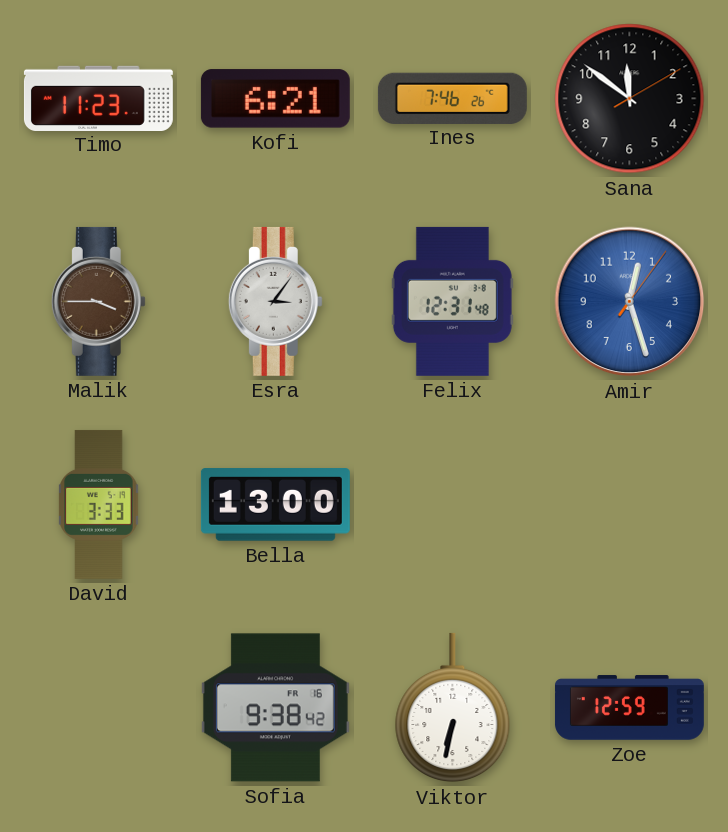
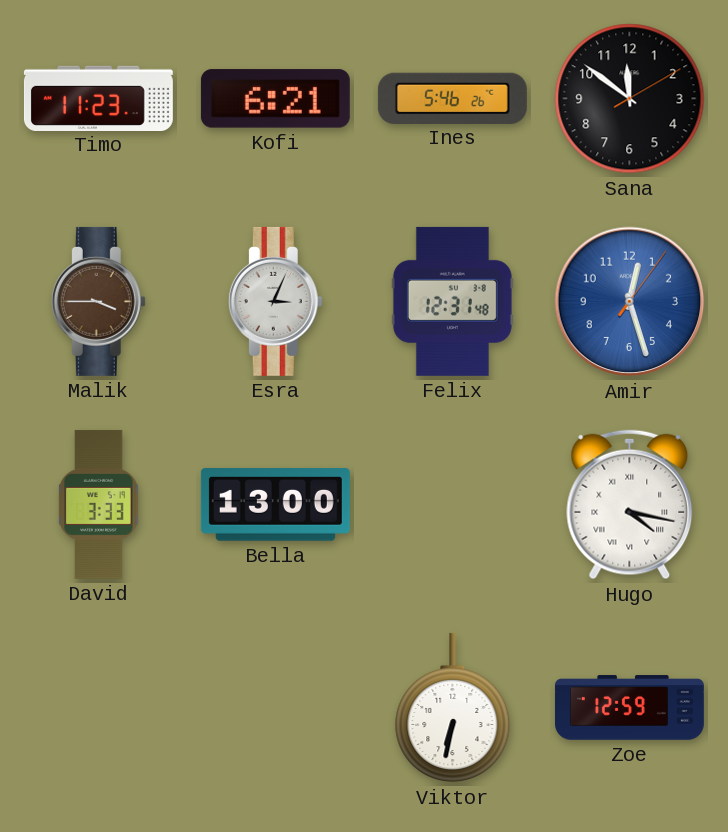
Ines: 7:46 -> 5:46
Esra: 3:06 -> 3:04
Hugo: none -> 4:17
Sofia: 9:38 -> none
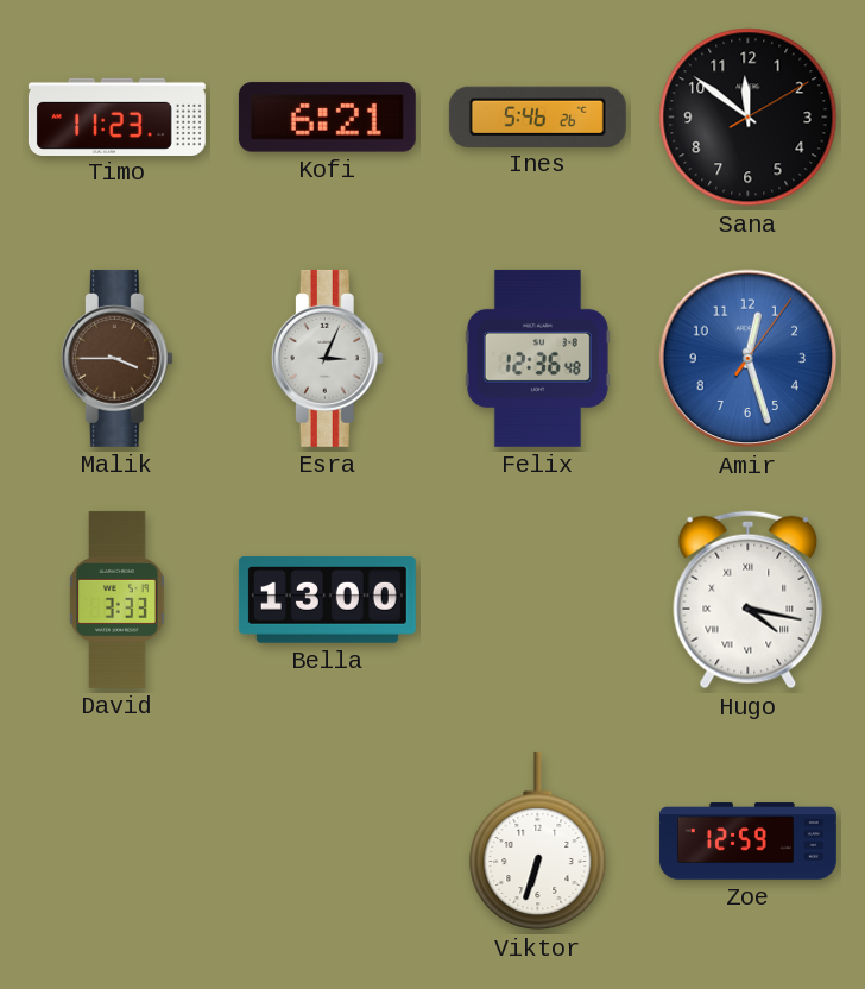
Felix: 12:31 -> 12:36
Viktor: 6:32 -> 6:33
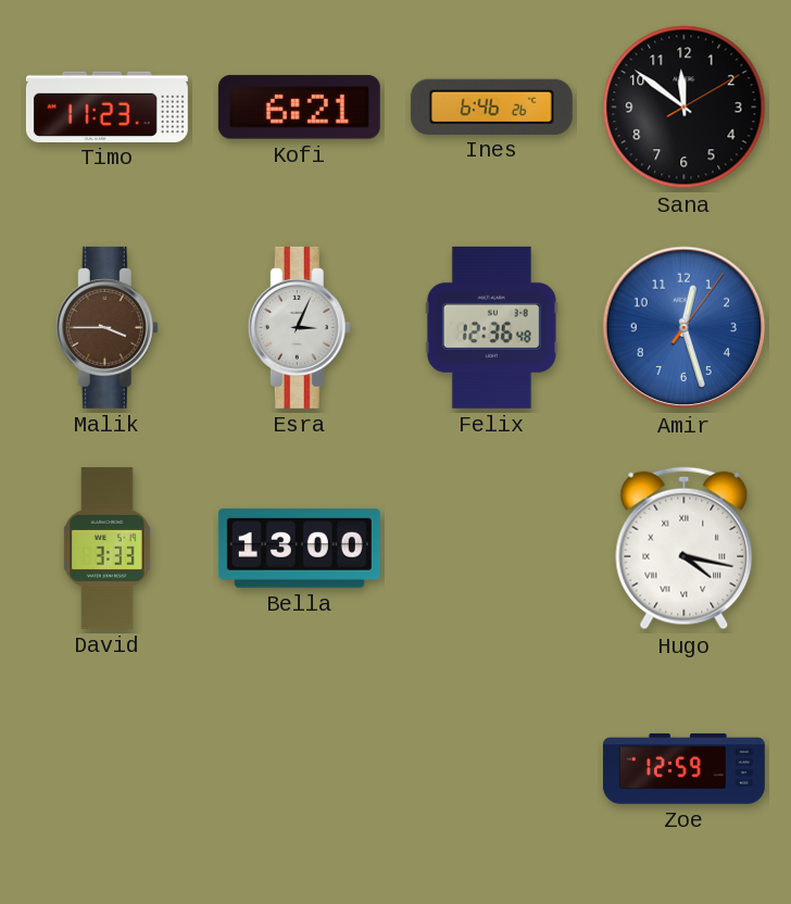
Ines: 5:46 -> 6:46
Viktor: 6:33 -> none
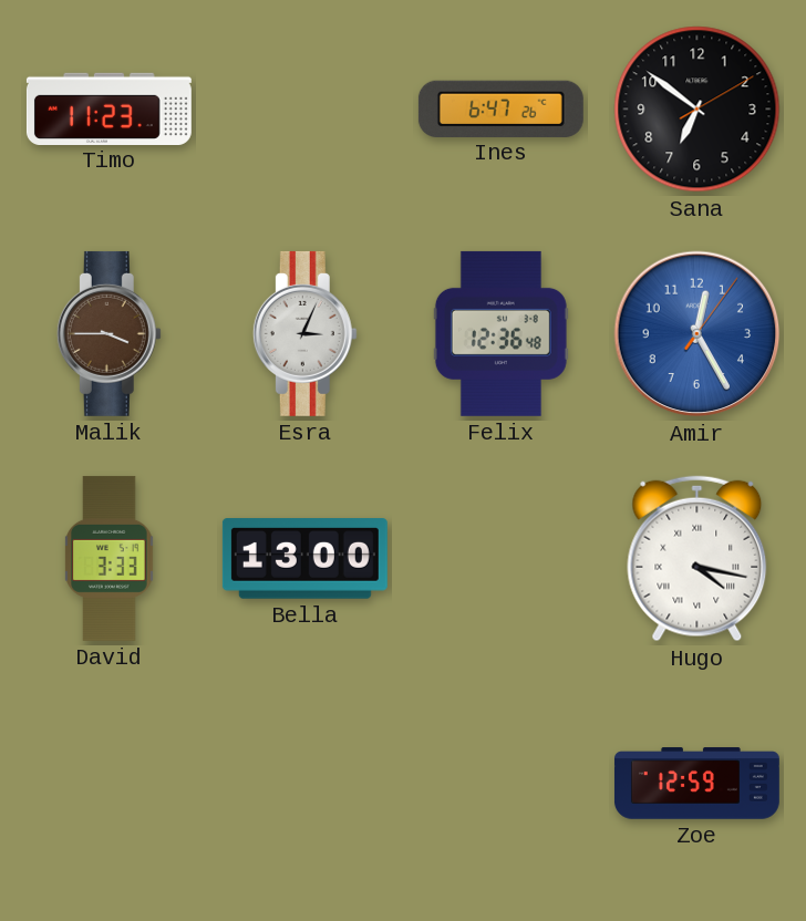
Kofi: 6:21 -> none
Ines: 6:46 -> 6:47
Sana: 11:51 -> 6:51
Amir: 12:27 -> 12:25
